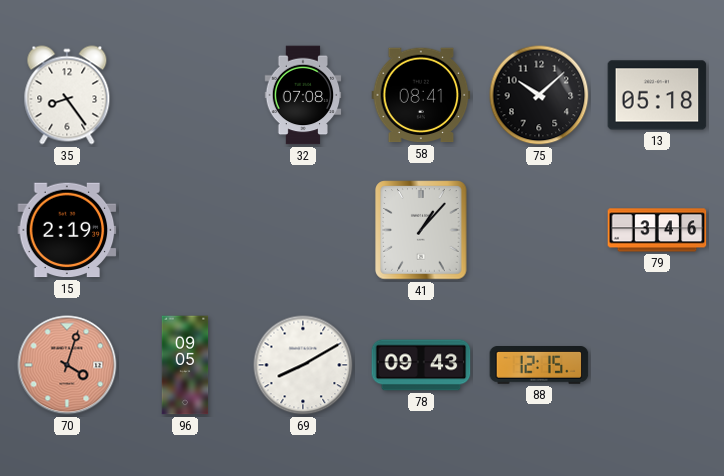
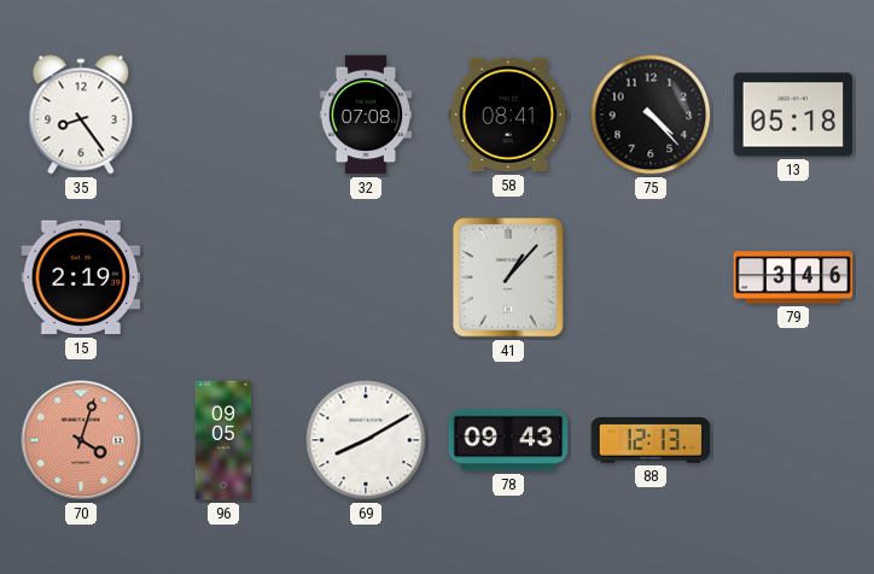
75: 10:08 -> 4:23
88: 12:15 -> 12:13
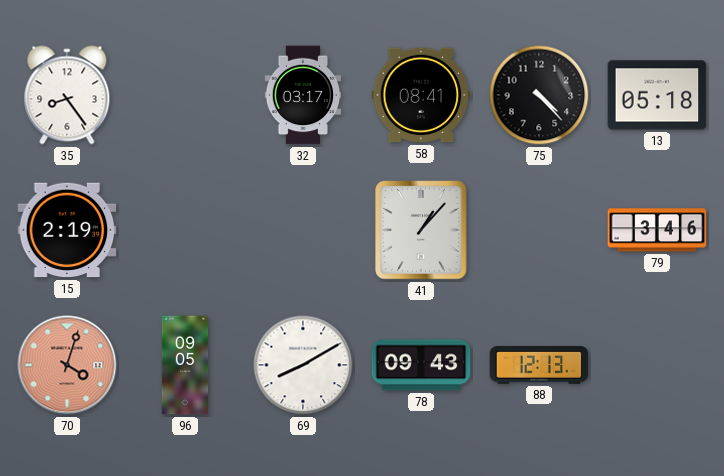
32: 07:08 -> 03:17
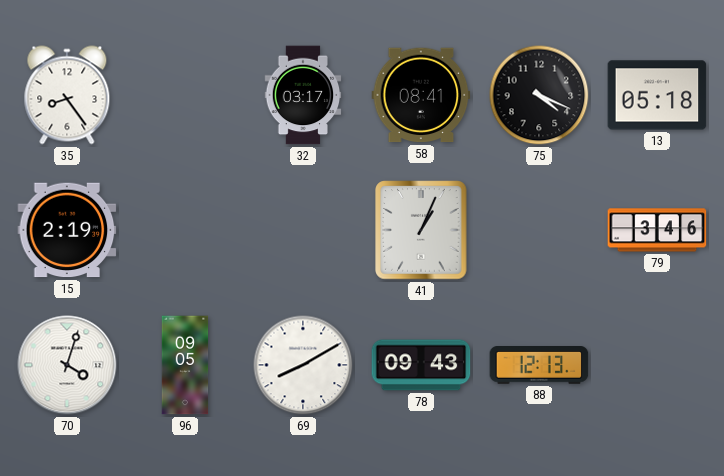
75: 4:23 -> 4:19
41: 1:07 -> 1:04
70 dial: salmon -> white
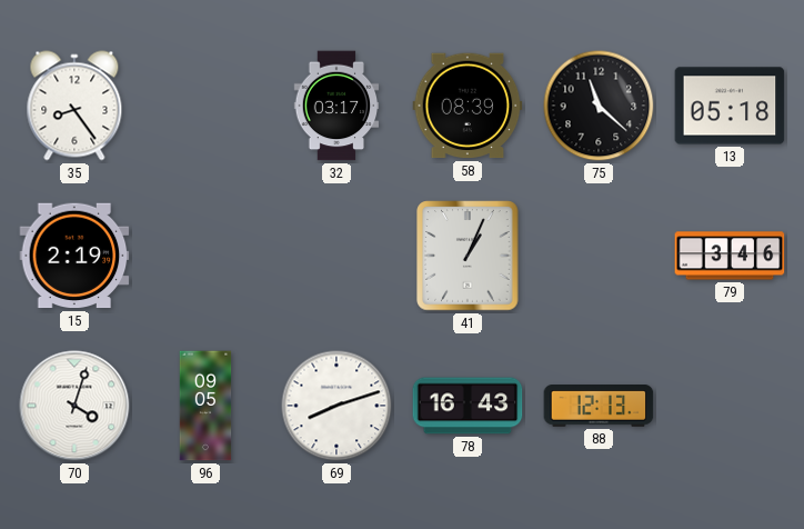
58: 08:41 -> 08:39
75: 4:19 -> 11:22
69: 8:10 -> 8:12
78: 09:43 -> 16:43
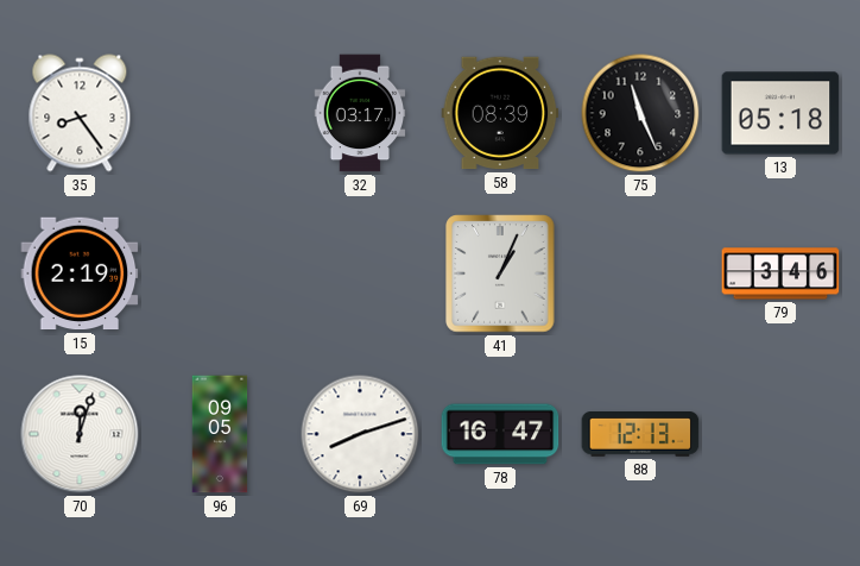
75: 11:22 -> 11:26
70: 4:03 -> 12:03
78: 16:43 -> 16:47
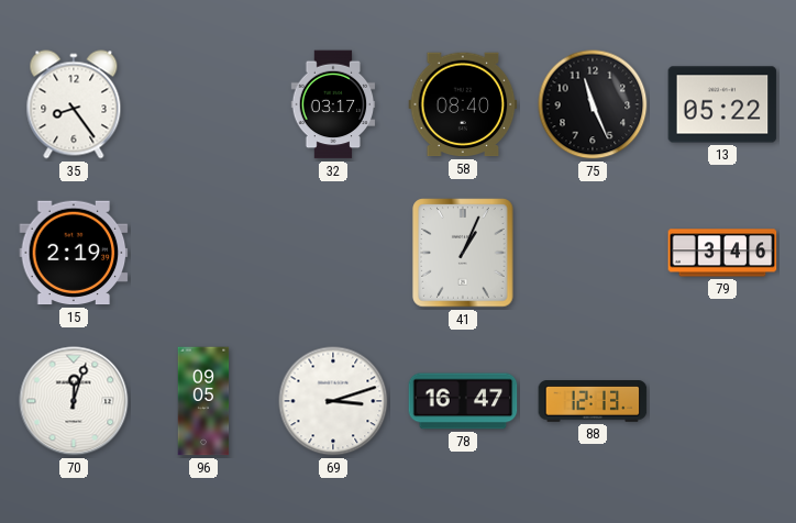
58: 08:39 -> 08:40
13: 05:18 -> 05:22
69: 8:12 -> 3:12
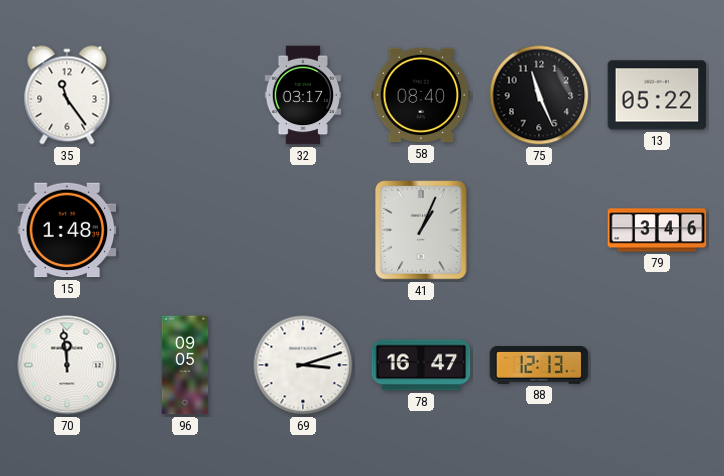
35: 8:24 -> 11:24
15: 2:19 -> 1:48
70: 12:03 -> 11:59
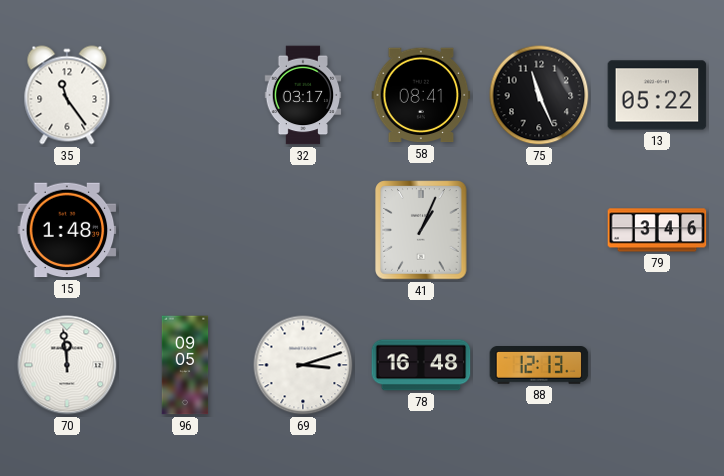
58: 08:40 -> 08:41
78: 16:47 -> 16:48
